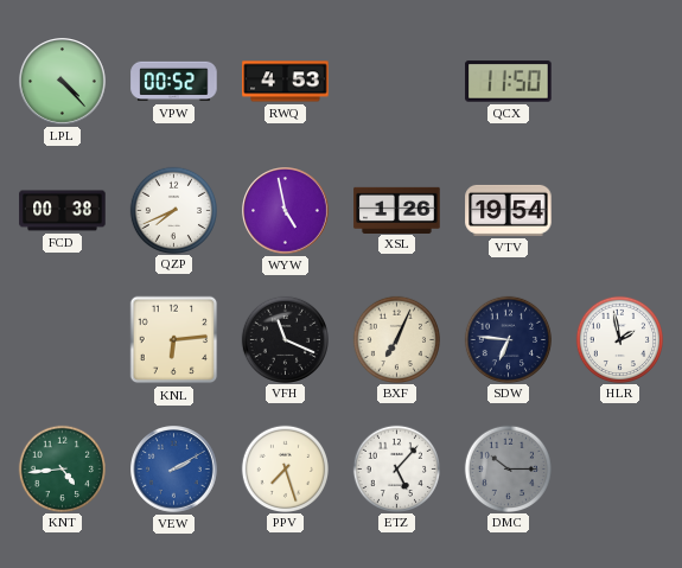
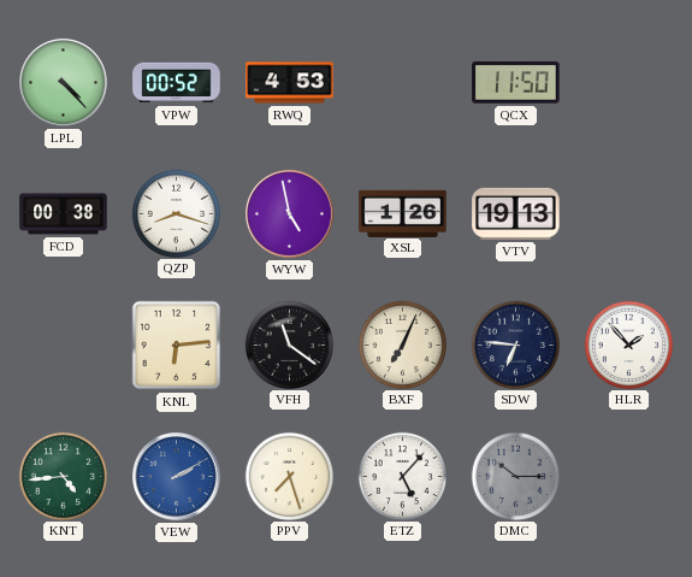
QZP: 7:41 -> 8:18
VTV: 19:54 -> 19:13
VFH: 11:19 -> 11:21
HLR: 1:58 -> 1:53
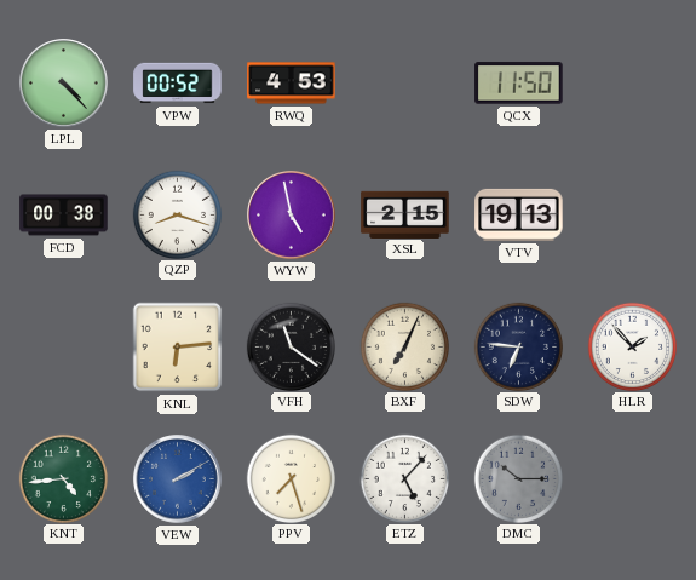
XSL: 1:26 -> 2:15
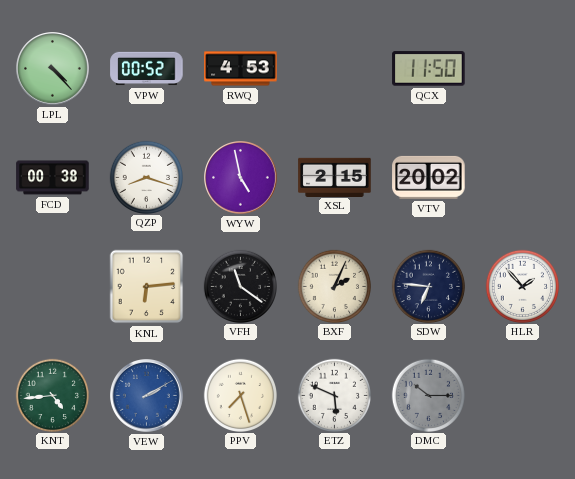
VTV: 19:13 -> 20:02
BXF: 7:04 -> 2:04
ETZ: 5:07 -> 5:49
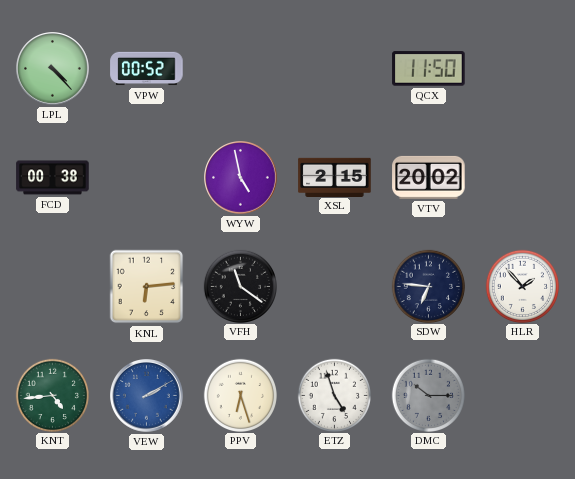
RWQ: 4:53 -> none
QZP: 8:18 -> none
BXF: 2:04 -> none
PPV: 7:27 -> 6:27
ETZ: 5:49 -> 4:57
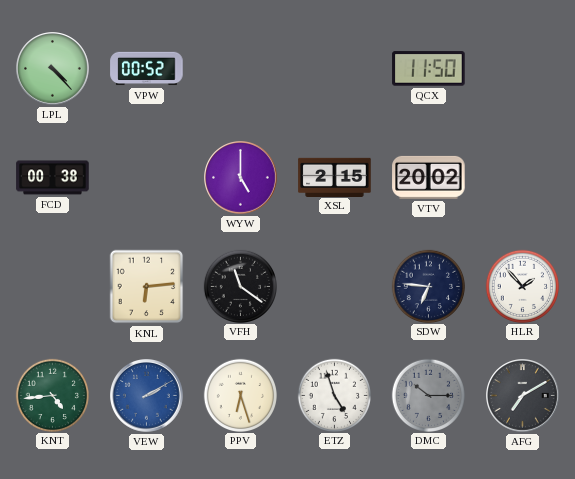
WYW: 4:58 -> 5:00
AFG: none -> 7:10
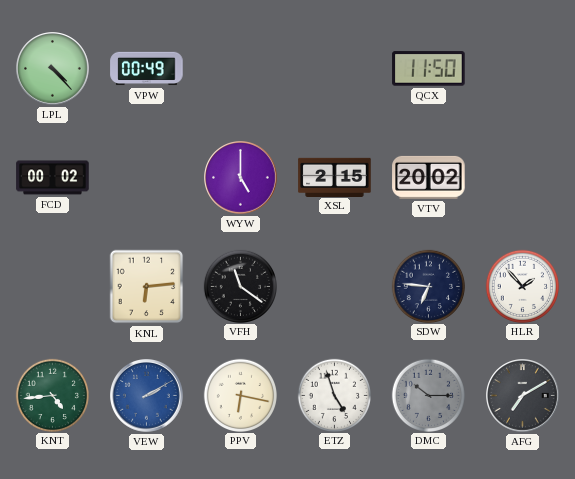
VPW: 00:52 -> 00:49
FCD: 00:38 -> 00:02
PPV: 6:27 -> 6:17
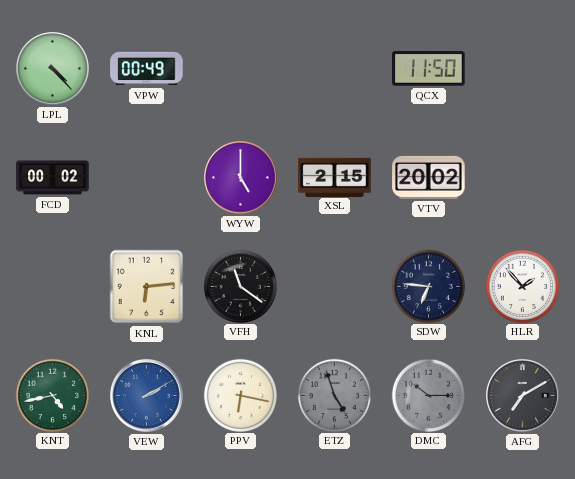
KNT: 4:44 -> 4:43
ETZ dial: white -> grey
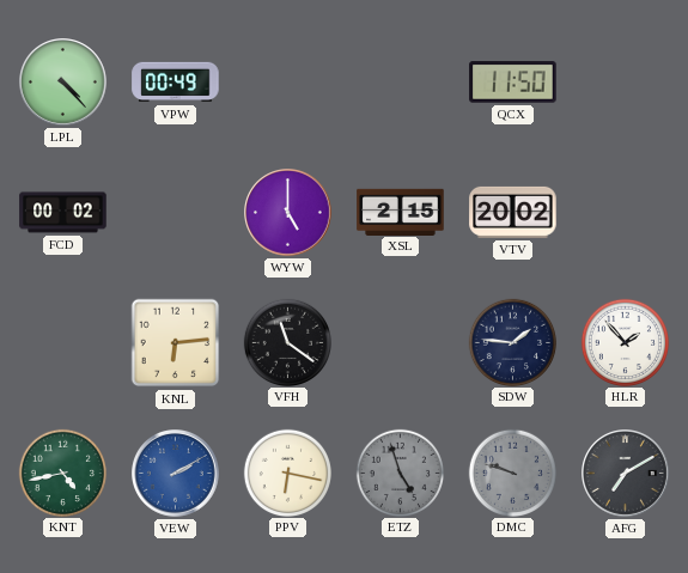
SDW: 6:46 -> 1:46
DMC: 10:15 -> 9:48
